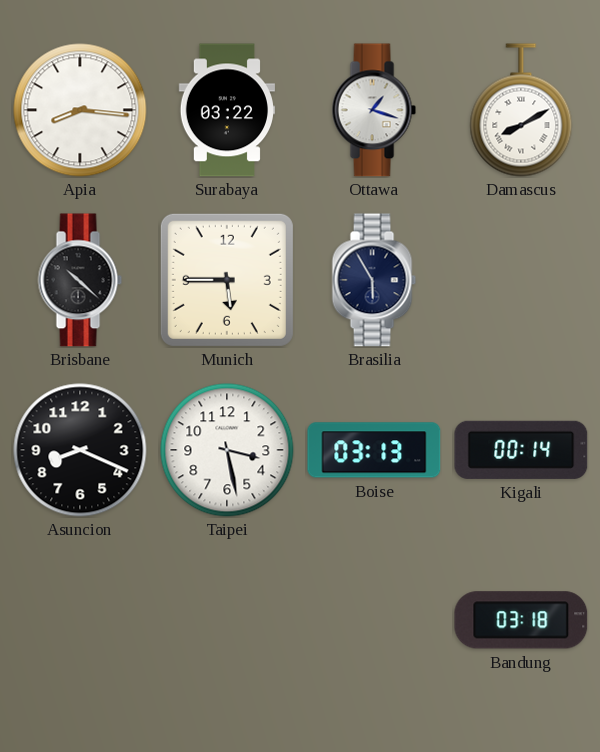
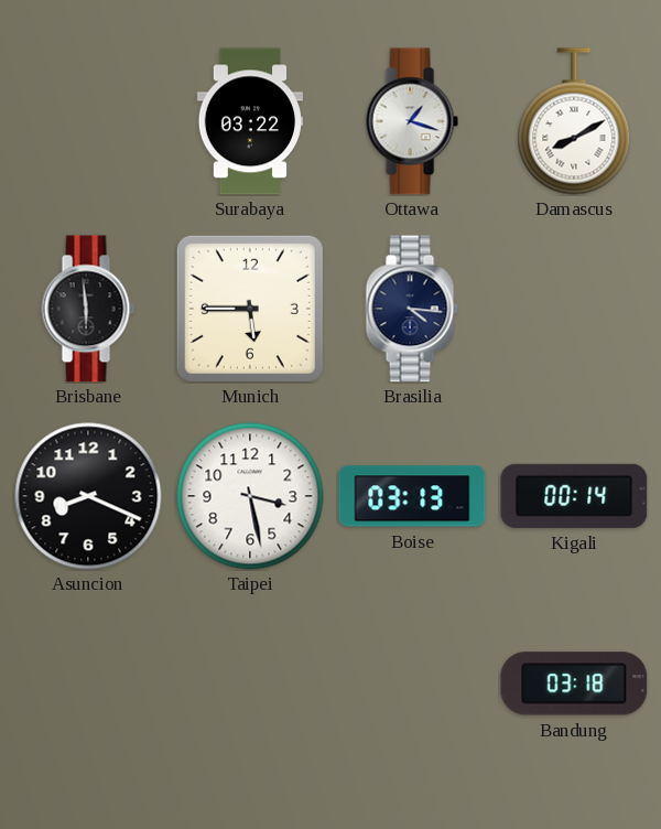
Apia: 8:16 -> none
Brisbane: 10:22 -> 5:59
Brasilia: 5:55 -> 4:16
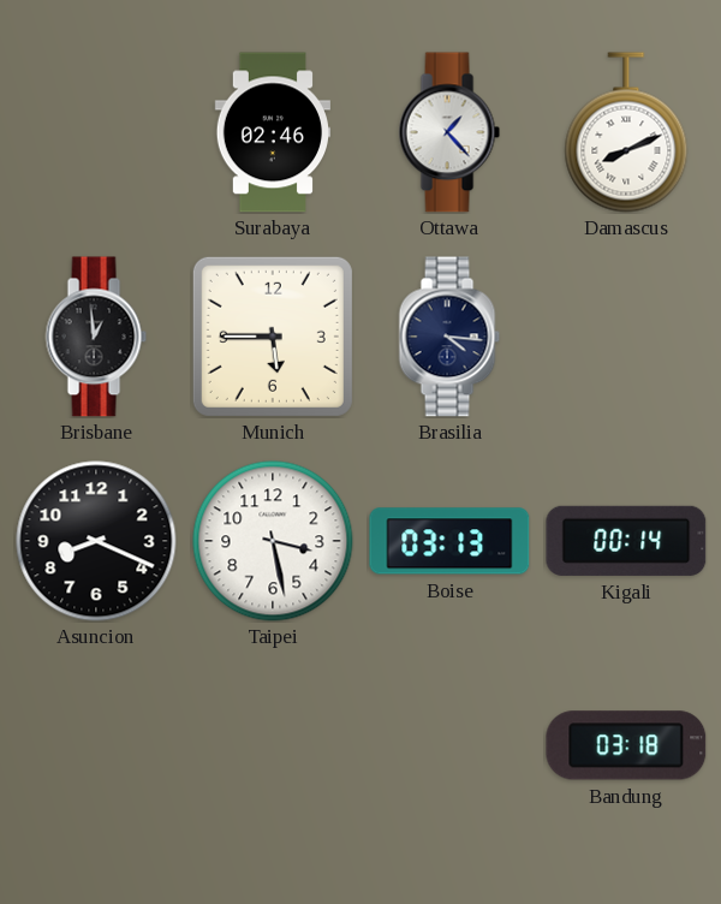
Surabaya: 03:22 -> 02:46
Ottawa: 1:18 -> 1:23
Damascus: 8:10 -> 8:11
Brisbane: 5:59 -> 12:59
